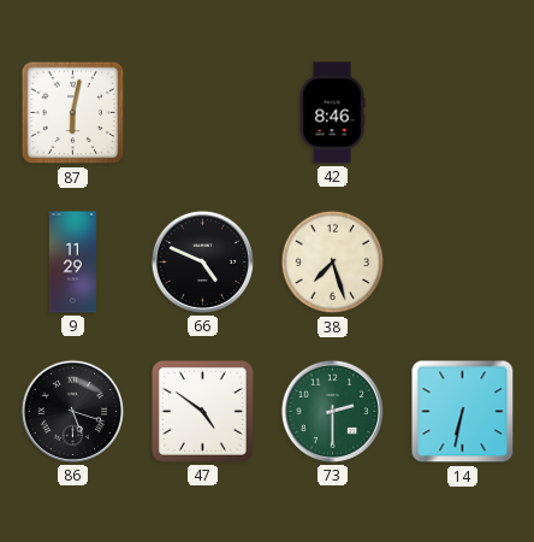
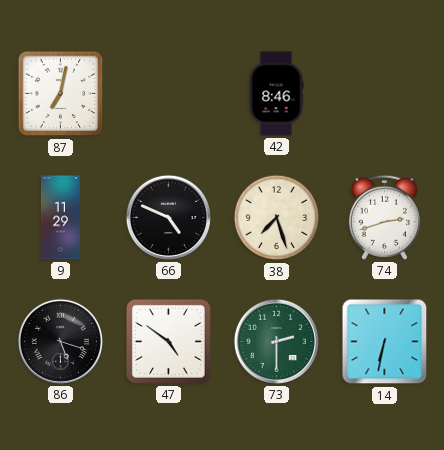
87: 6:02 -> 7:02
74: none -> 2:42
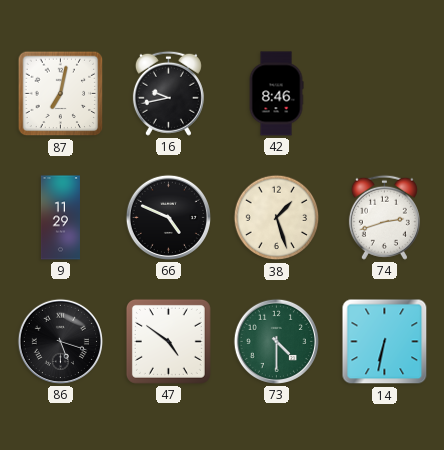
16: none -> 9:43
38: 7:27 -> 1:27
73: 2:30 -> 4:30
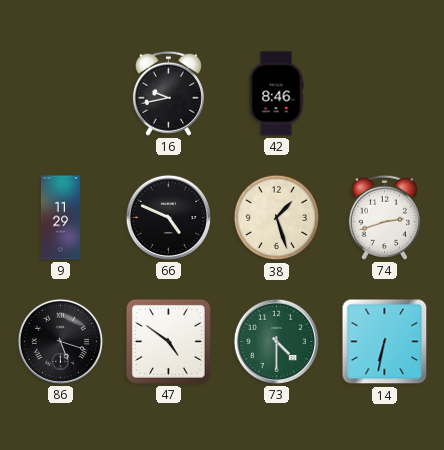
87: 7:02 -> none
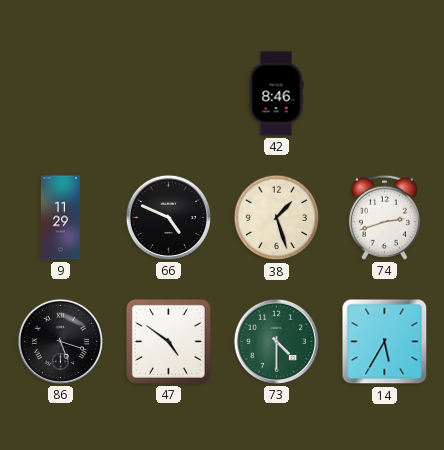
16: 9:43 -> none
14: 6:32 -> 5:35
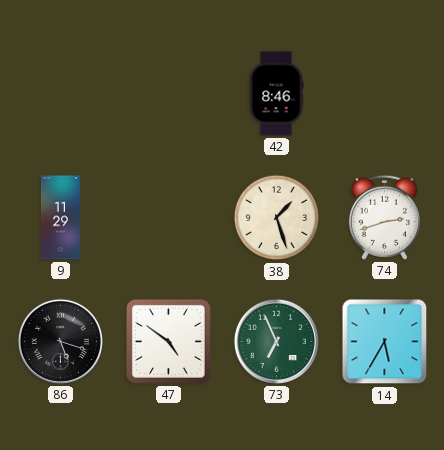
66: 4:49 -> none
73: 4:30 -> 6:56
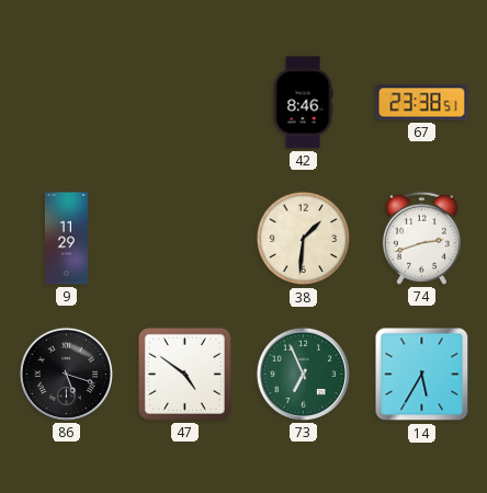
67: none -> 23:38
38: 1:27 -> 1:31
